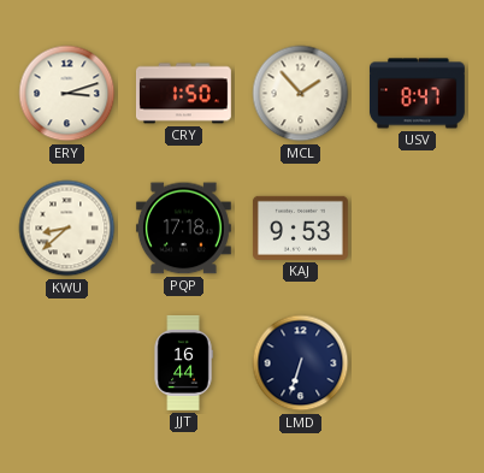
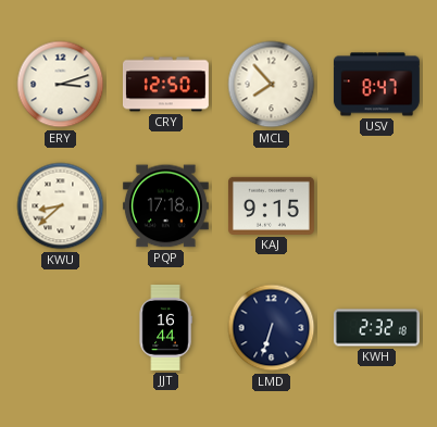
CRY: 1:50 -> 12:50
MCL: 1:53 -> 7:53
KAJ: 9:53 -> 9:15
KWH: none -> 2:32
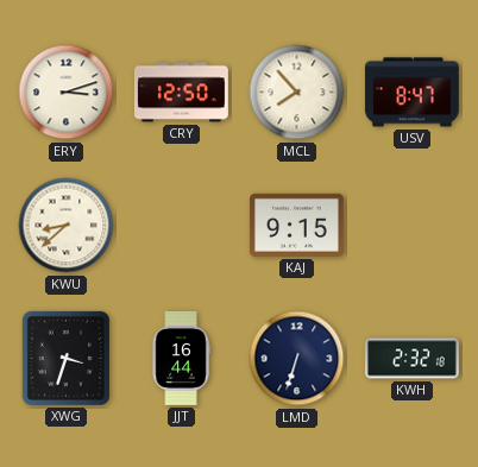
PQP: 17:18 -> none
XWG: none -> 3:33
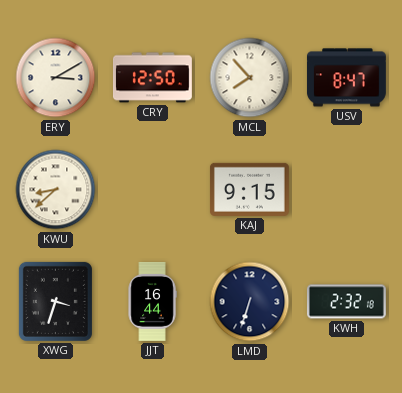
ERY: 3:12 -> 3:10
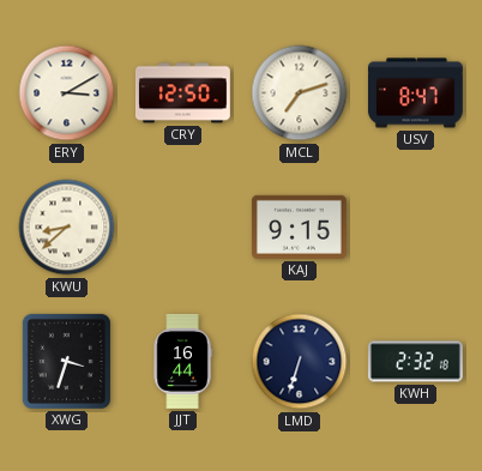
MCL: 7:53 -> 7:12
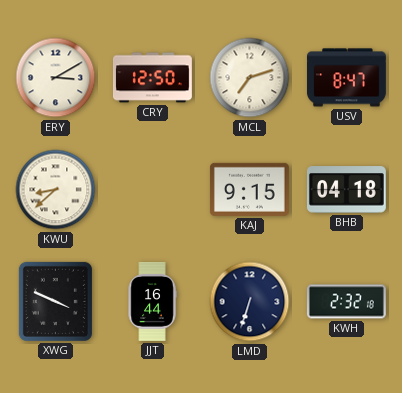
BHB: none -> 04:18
XWG: 3:33 -> 3:49
